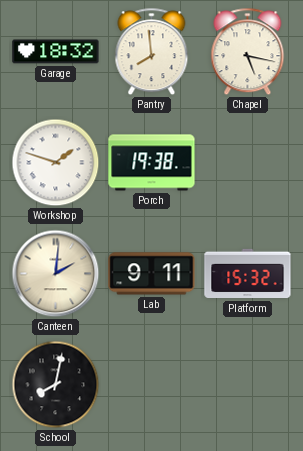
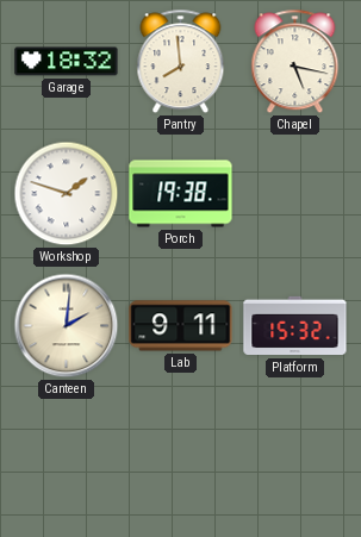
School: 8:02 -> none
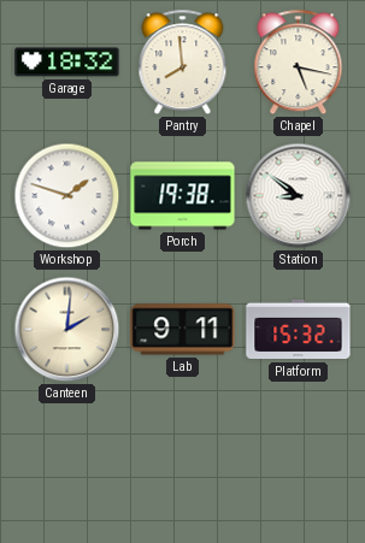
Station: none -> 8:51
